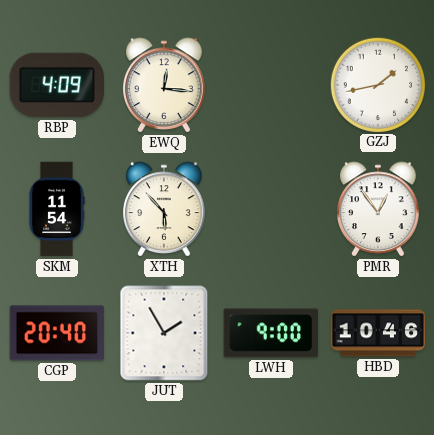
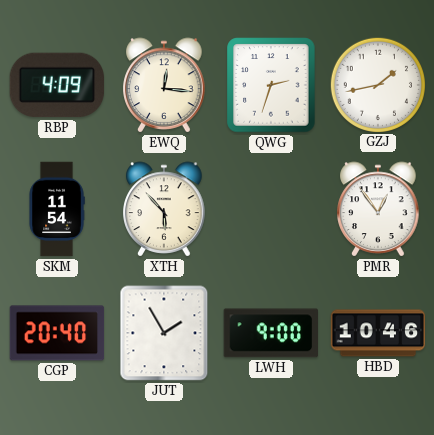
QWG: none -> 2:33
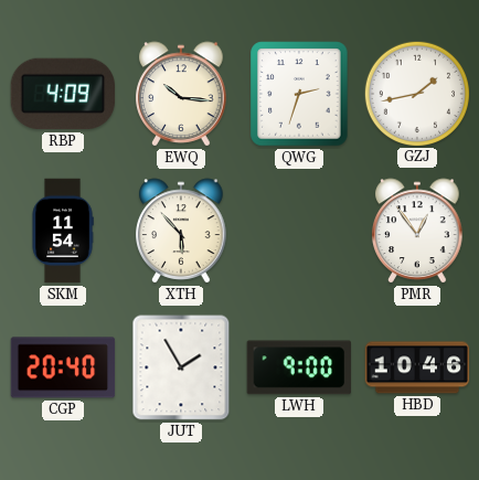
EWQ: 12:16 -> 10:16
